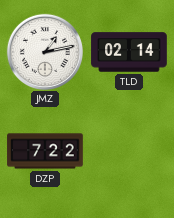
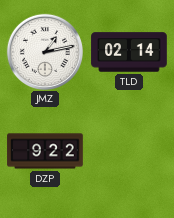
DZP: 7:22 -> 9:22
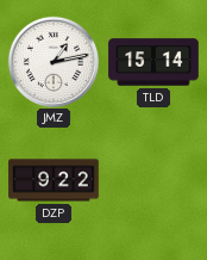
TLD: 02:14 -> 15:14
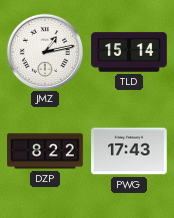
DZP: 9:22 -> 8:22
PWG: none -> 17:43
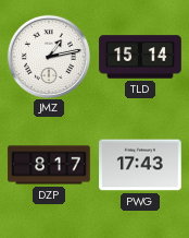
DZP: 8:22 -> 8:17
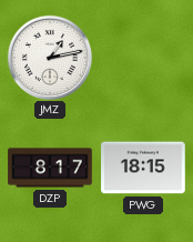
TLD: 15:14 -> none
PWG: 17:43 -> 18:15
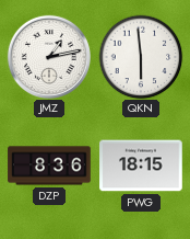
QKN: none -> 5:59
DZP: 8:17 -> 8:36
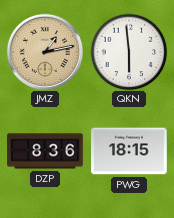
JMZ dial: white -> champagne
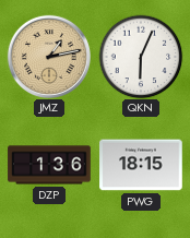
QKN: 5:59 -> 6:04
DZP: 8:36 -> 1:36
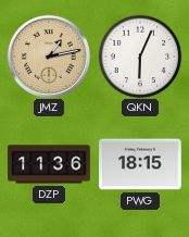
DZP: 1:36 -> 11:36
